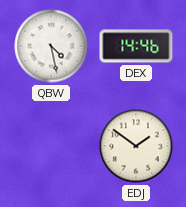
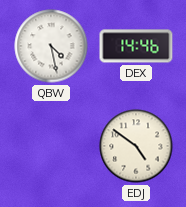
EDJ: 1:51 -> 4:51
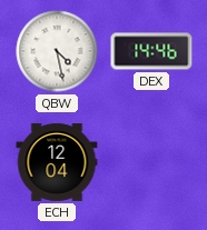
ECH: none -> 12:04
EDJ: 4:51 -> none
